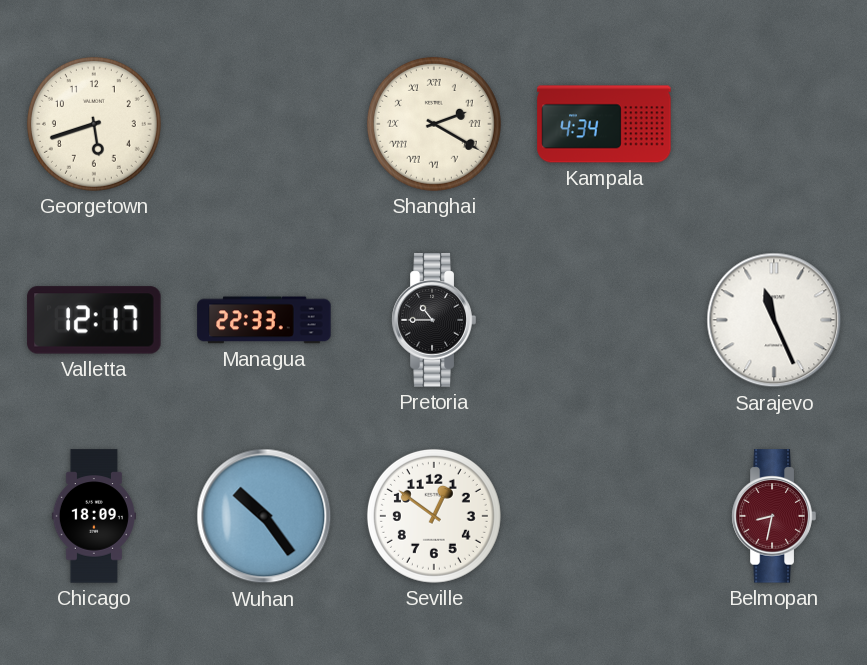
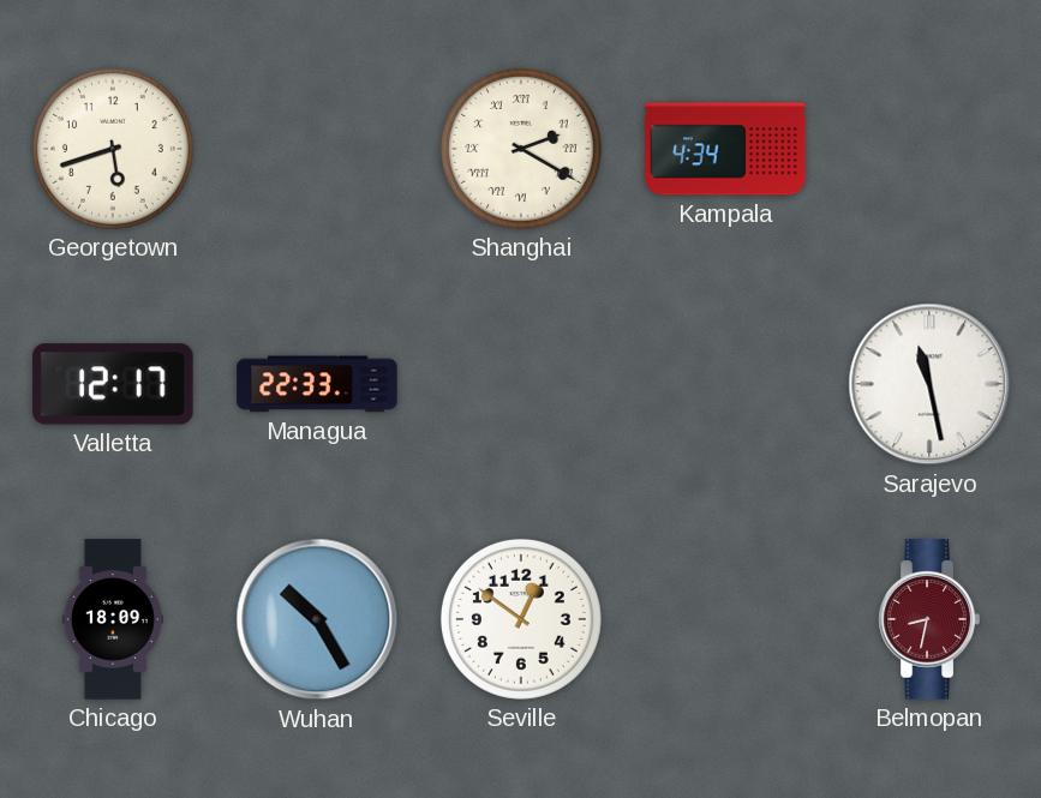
Pretoria: 10:45 -> none
Sarajevo: 11:26 -> 11:28
Wuhan: 10:24 -> 10:25
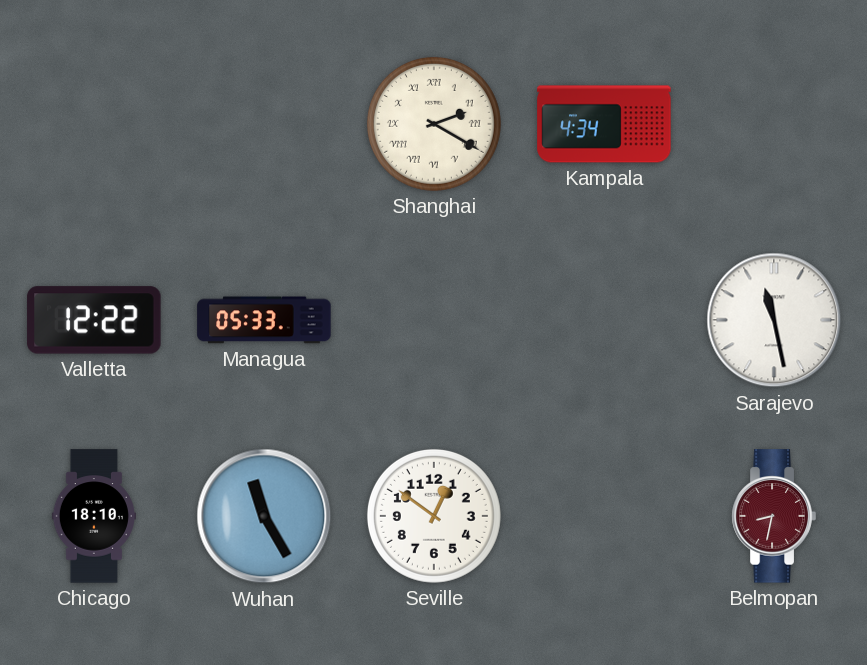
Georgetown: 5:42 -> none
Valletta: 12:17 -> 12:22
Managua: 22:33 -> 05:33
Chicago: 18:09 -> 18:10
Wuhan: 10:25 -> 11:25
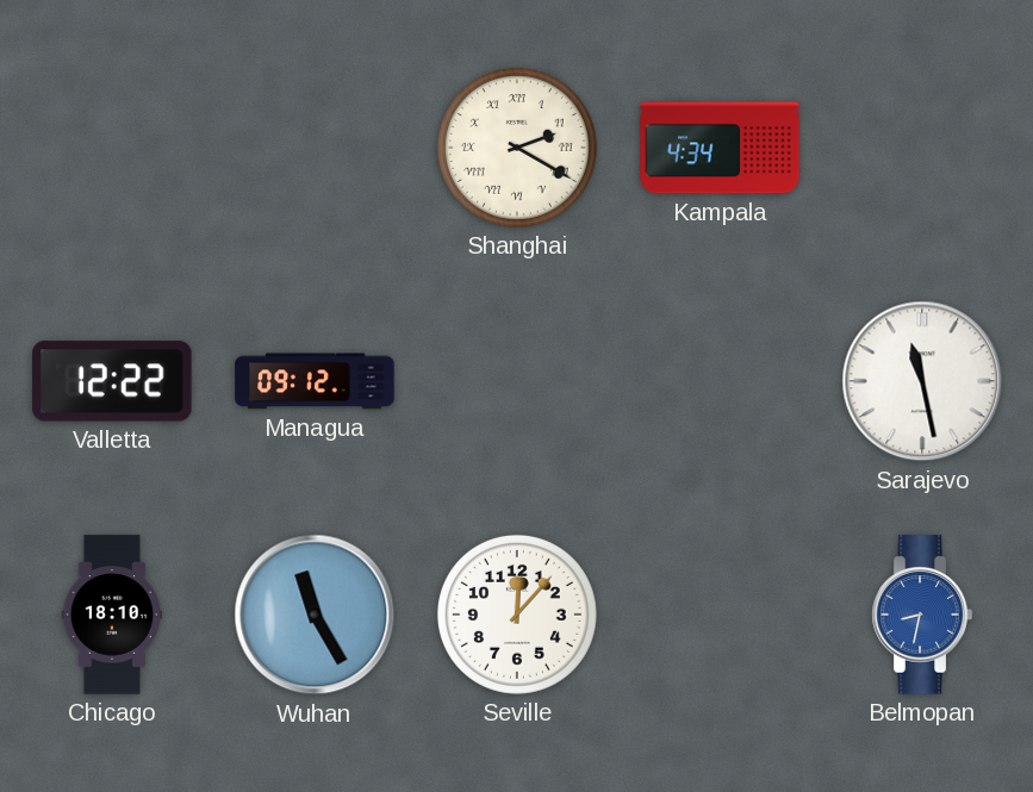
Managua: 05:33 -> 09:12
Seville: 12:51 -> 12:07
Belmopan dial: burgundy -> blue
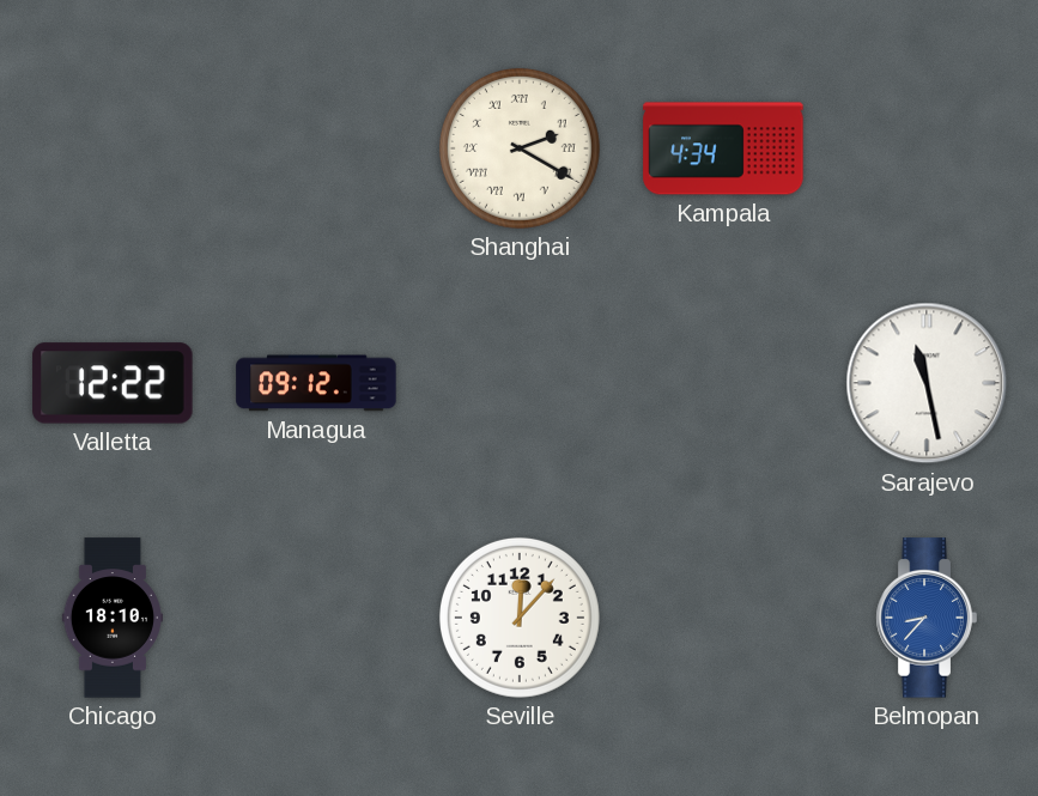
Wuhan: 11:25 -> none
Belmopan: 8:32 -> 8:37
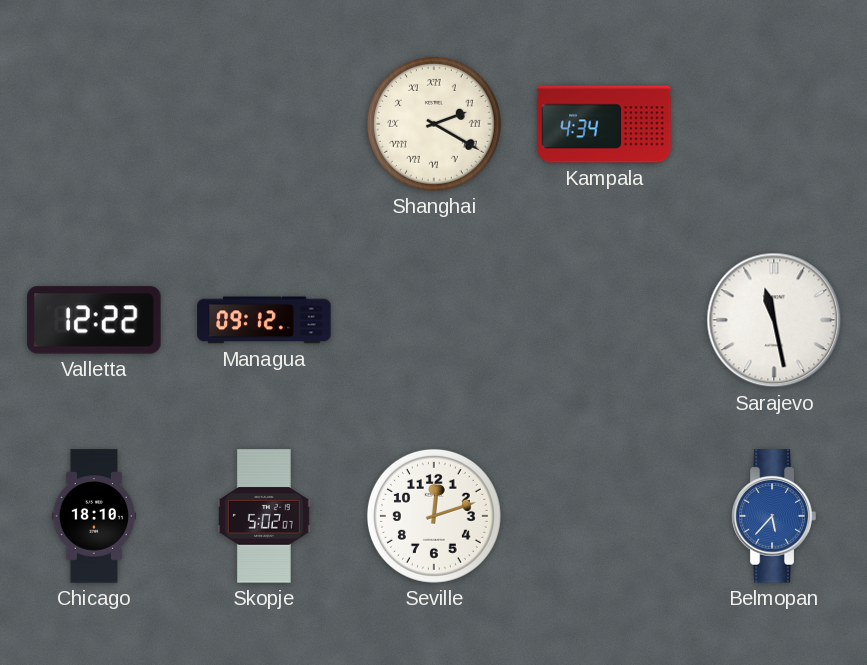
Skopje: none -> 5:02
Seville: 12:07 -> 12:12
Belmopan: 8:37 -> 5:37
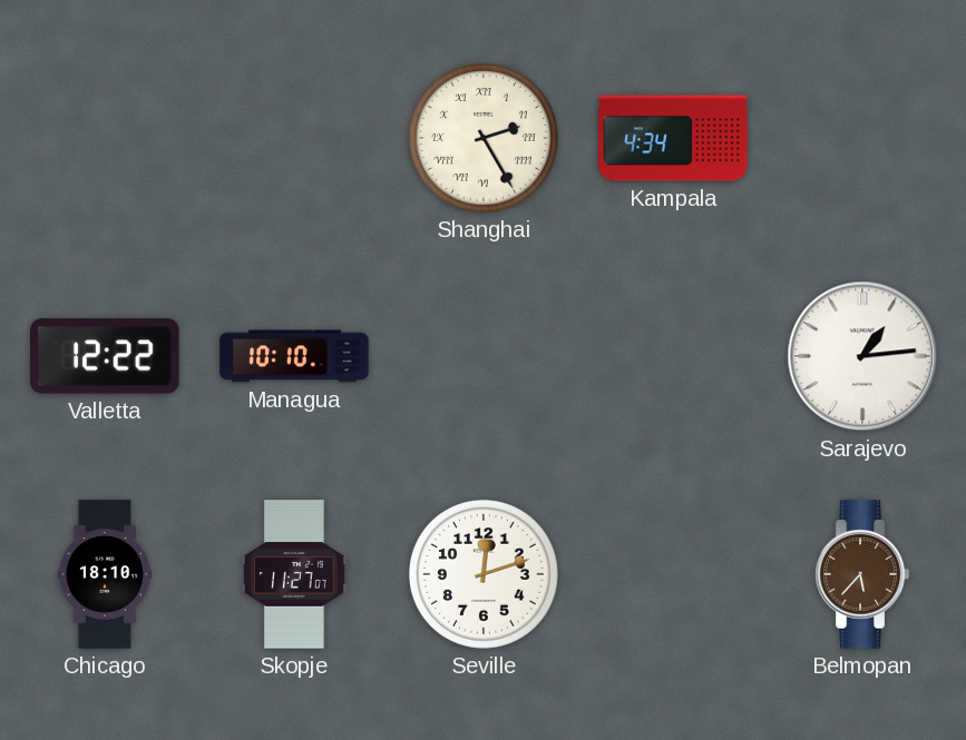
Shanghai: 2:20 -> 2:25
Managua: 09:12 -> 10:10
Sarajevo: 11:28 -> 1:14
Skopje: 5:02 -> 11:27
Belmopan dial: blue -> brown
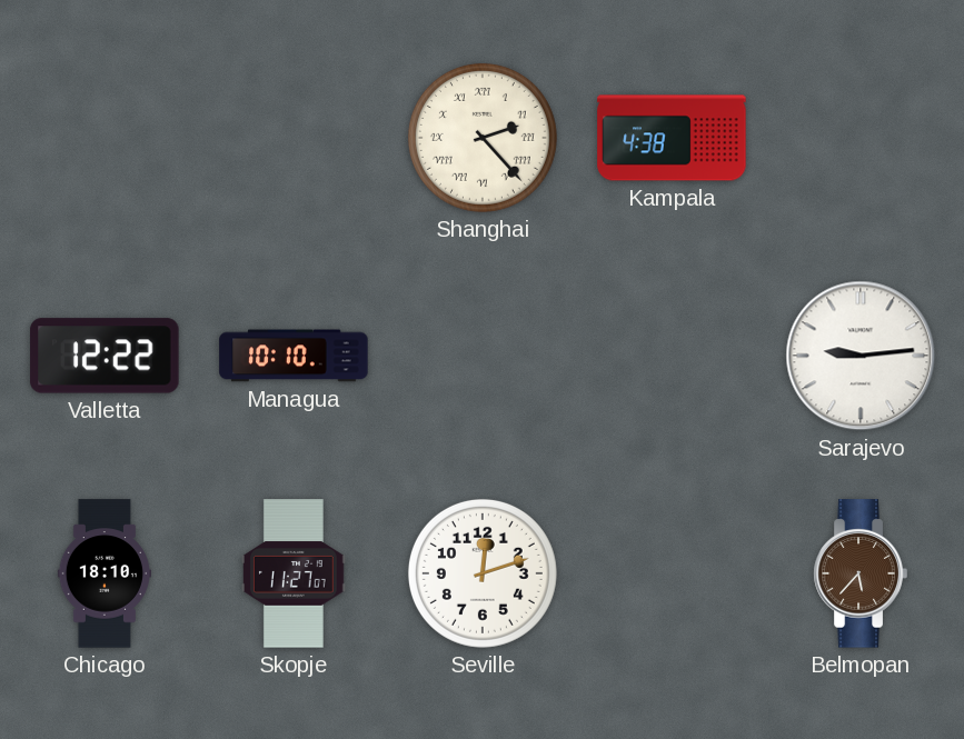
Shanghai: 2:25 -> 2:23
Kampala: 4:34 -> 4:38
Sarajevo: 1:14 -> 9:14
